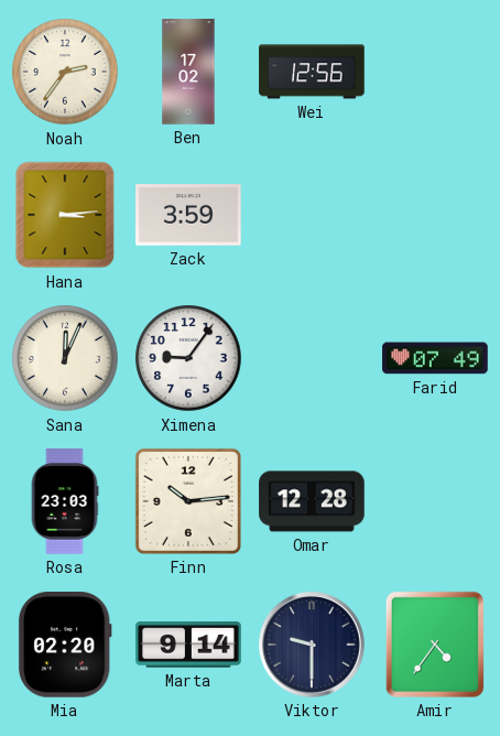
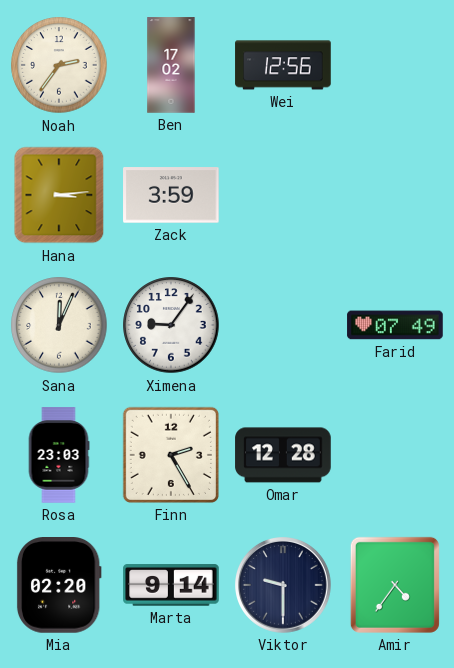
Finn: 10:14 -> 2:25
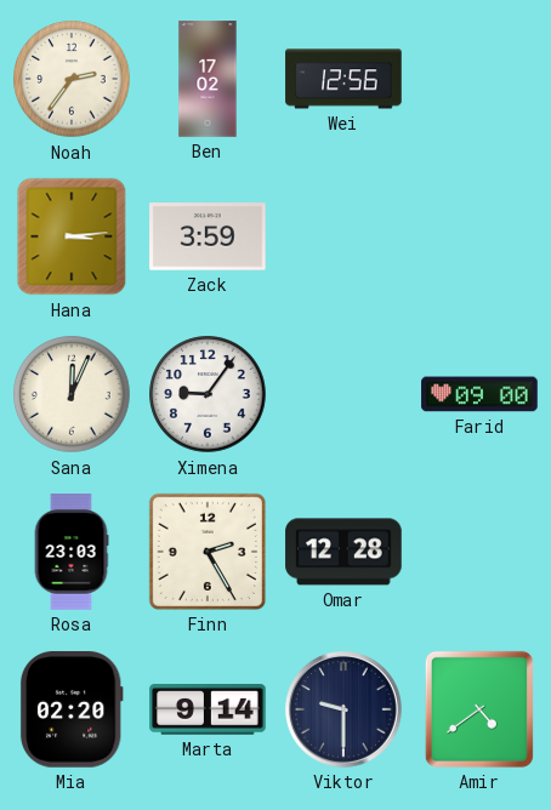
Farid: 07:49 -> 09:00
Amir: 4:36 -> 4:39
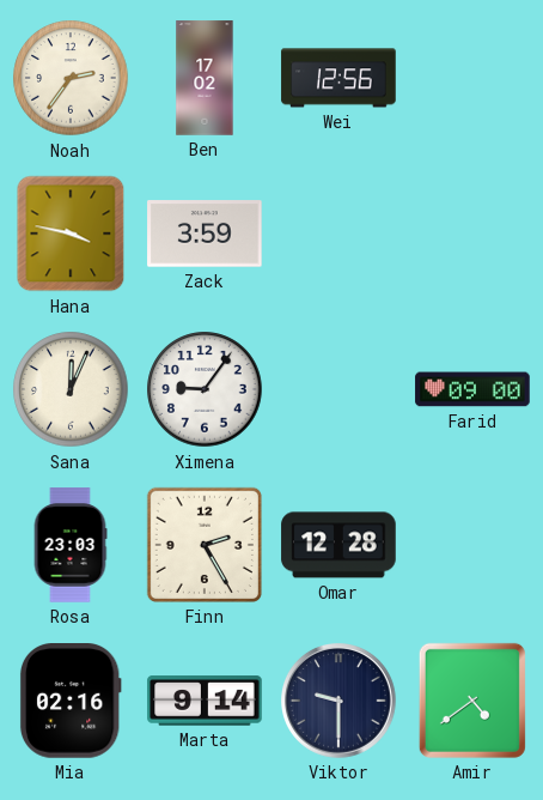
Hana: 3:14 -> 3:47
Mia: 02:20 -> 02:16
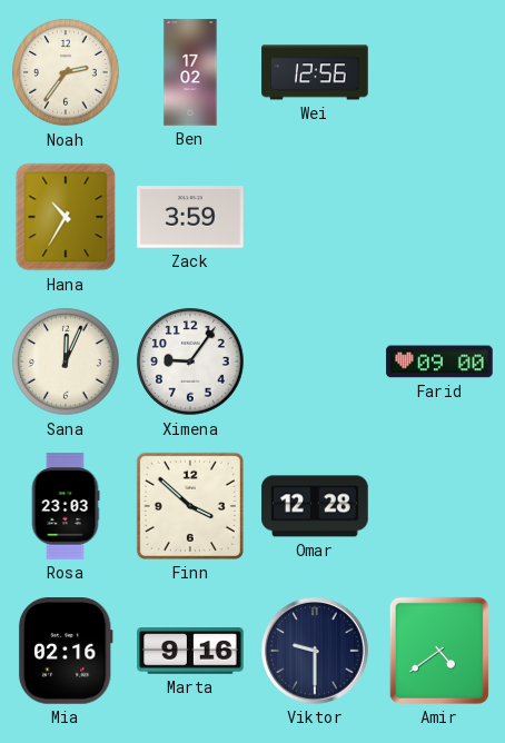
Hana: 3:47 -> 10:35
Finn: 2:25 -> 3:52
Marta: 9:14 -> 9:16
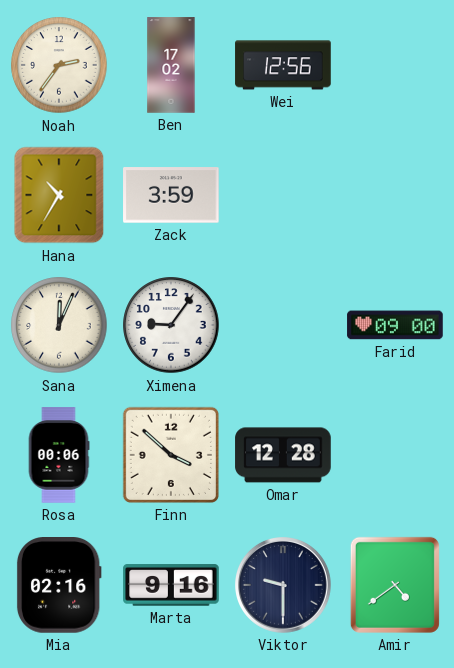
Rosa: 23:03 -> 00:06
